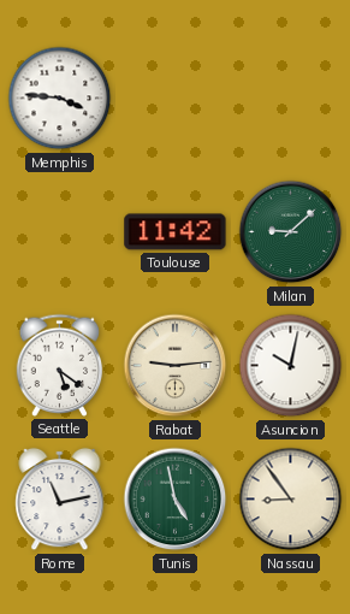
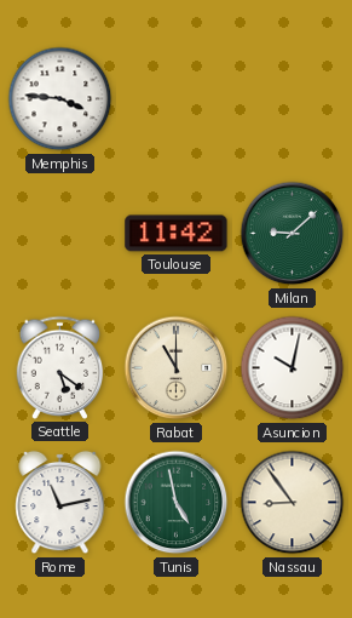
Rabat: 9:14 -> 11:00
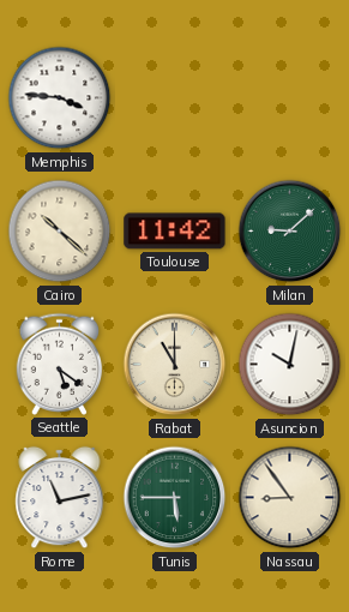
Cairo: none -> 10:22
Tunis: 4:58 -> 5:45
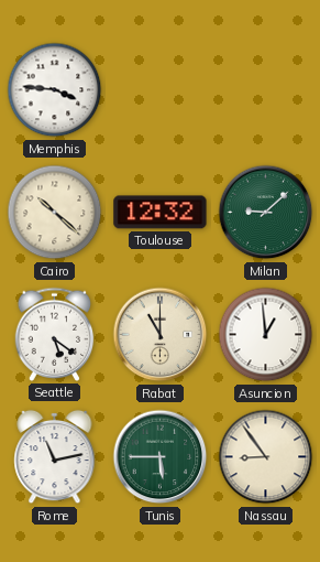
Toulouse: 11:42 -> 12:32
Asuncion: 10:02 -> 12:59
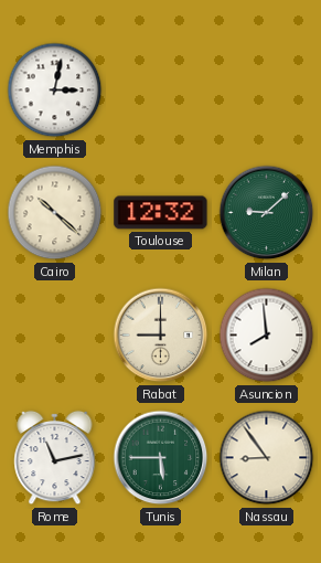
Memphis: 3:46 -> 3:02
Seattle: 5:21 -> none
Rabat: 11:00 -> 9:00
Asuncion: 12:59 -> 7:59
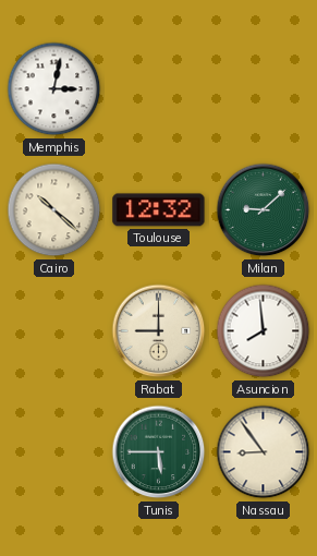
Rome: 11:13 -> none
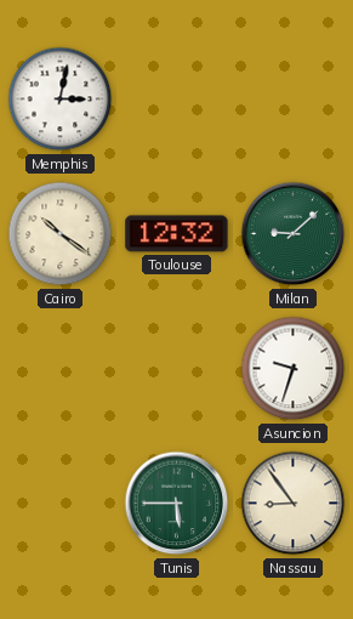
Cairo: 10:22 -> 10:21
Rabat: 9:00 -> none
Asuncion: 7:59 -> 9:33
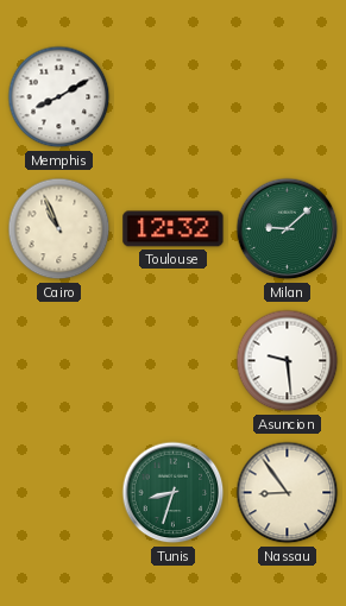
Memphis: 3:02 -> 8:10
Cairo: 10:21 -> 10:56
Asuncion: 9:33 -> 9:29
Tunis: 5:45 -> 8:33
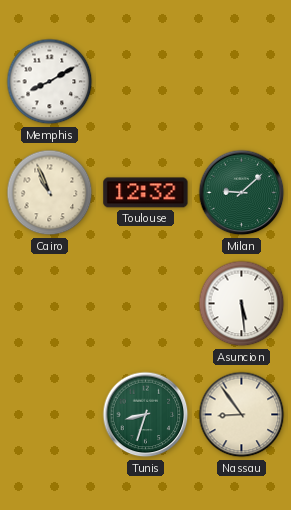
Asuncion: 9:29 -> 5:29
